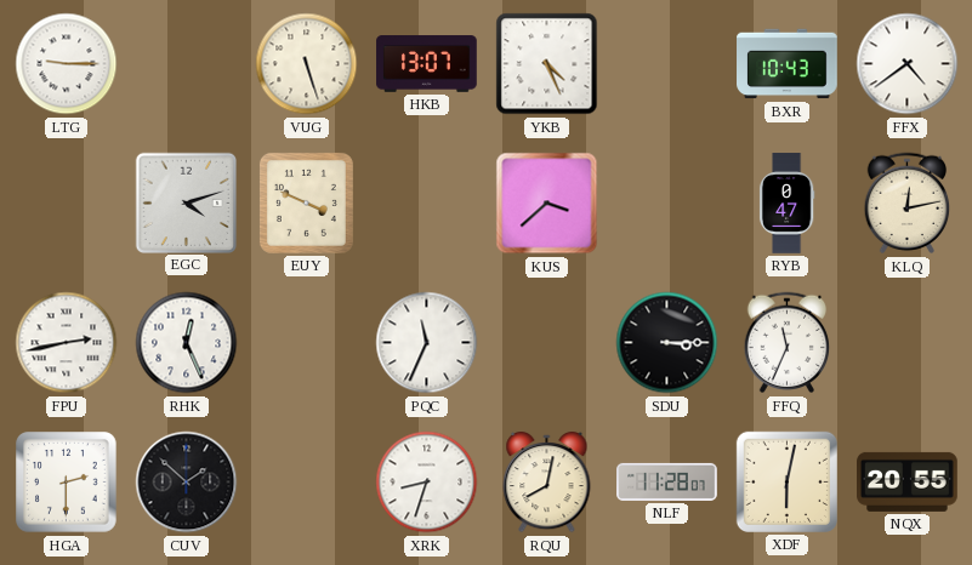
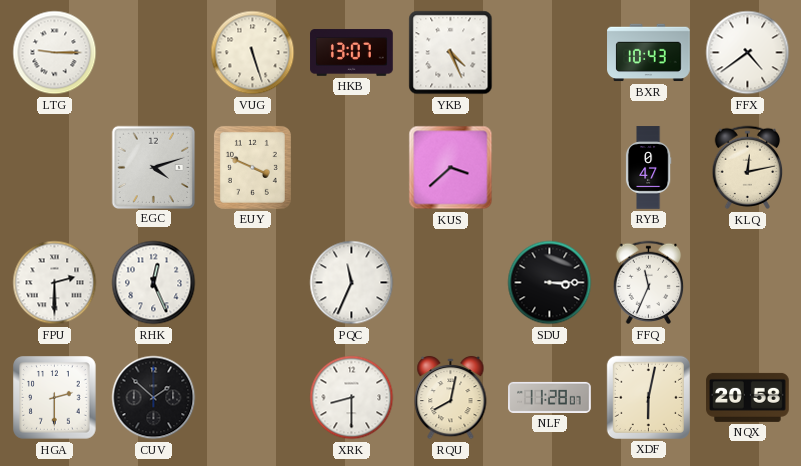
FPU: 2:43 -> 2:30
XRK: 8:33 -> 8:30
NQX: 20:55 -> 20:58
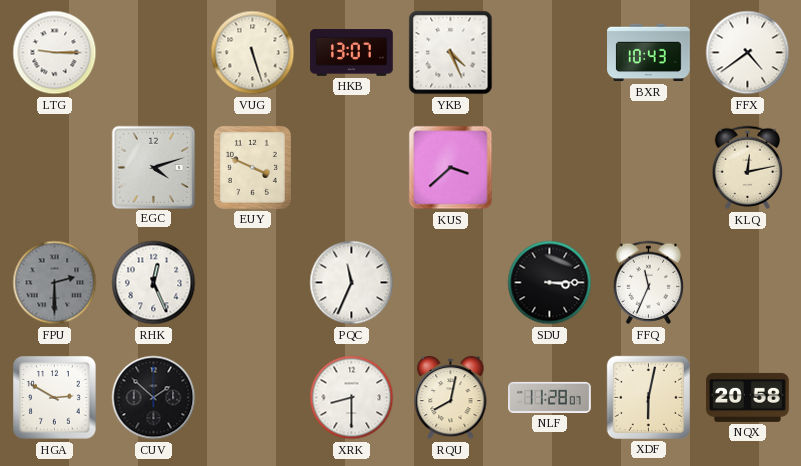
RYB: 0:47 -> none
FPU dial: white -> grey
HGA: 2:30 -> 2:50
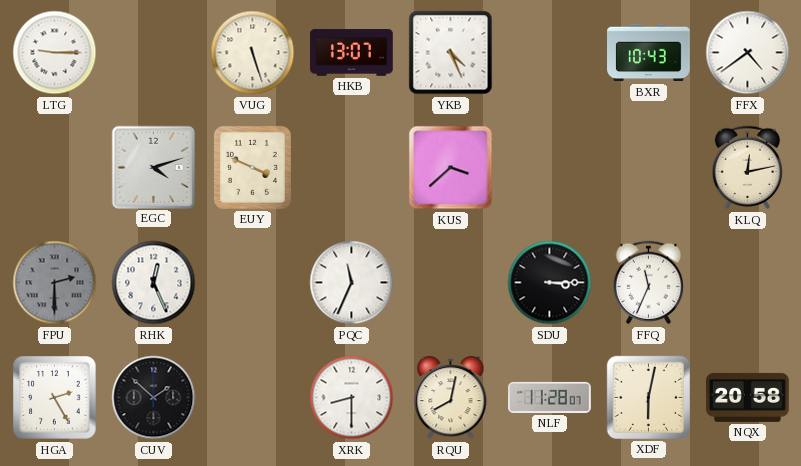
HGA: 2:50 -> 2:25
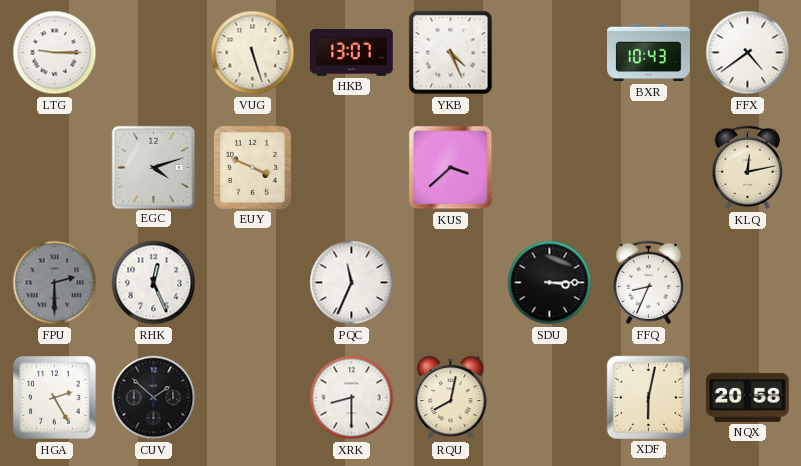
FFQ: 11:34 -> 8:34
NLF: 11:28 -> none
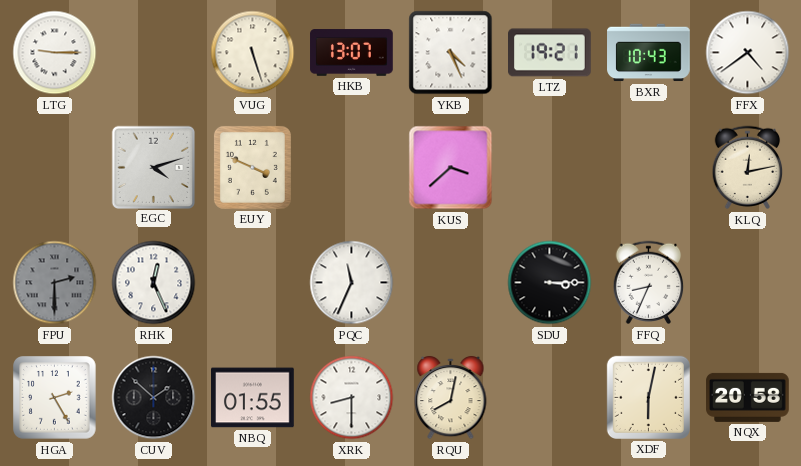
LTZ: none -> 19:21
NBQ: none -> 01:55
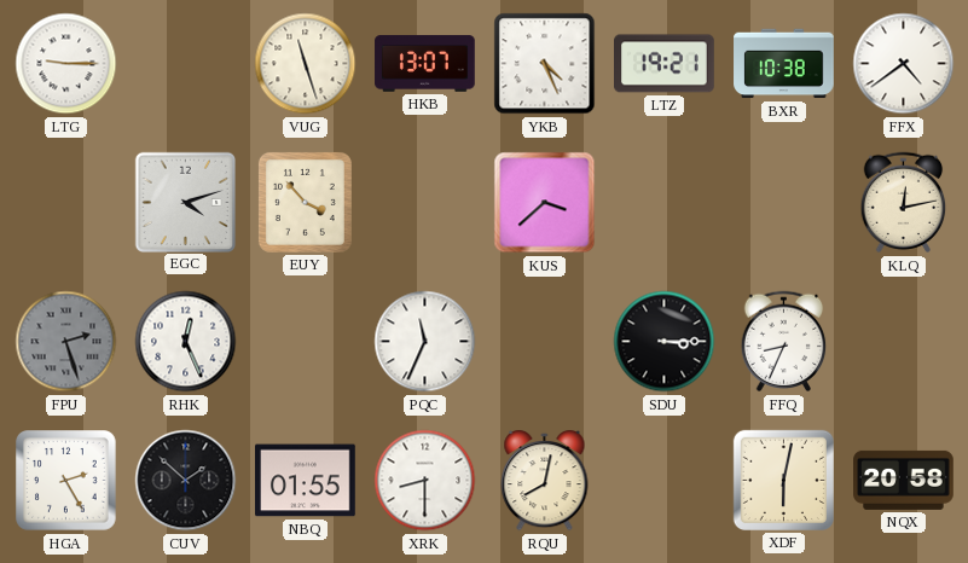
VUG: 5:27 -> 11:27
BXR: 10:43 -> 10:38
EUY: 3:49 -> 3:53
FPU: 2:30 -> 2:27
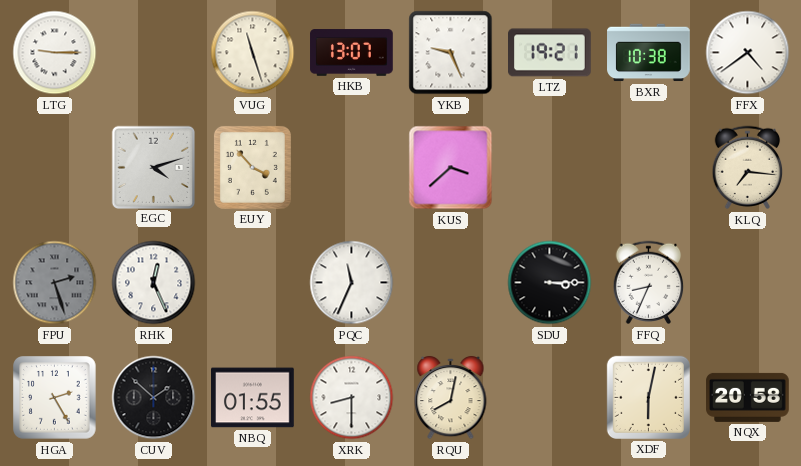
YKB: 4:26 -> 9:26
KLQ: 12:13 -> 7:16
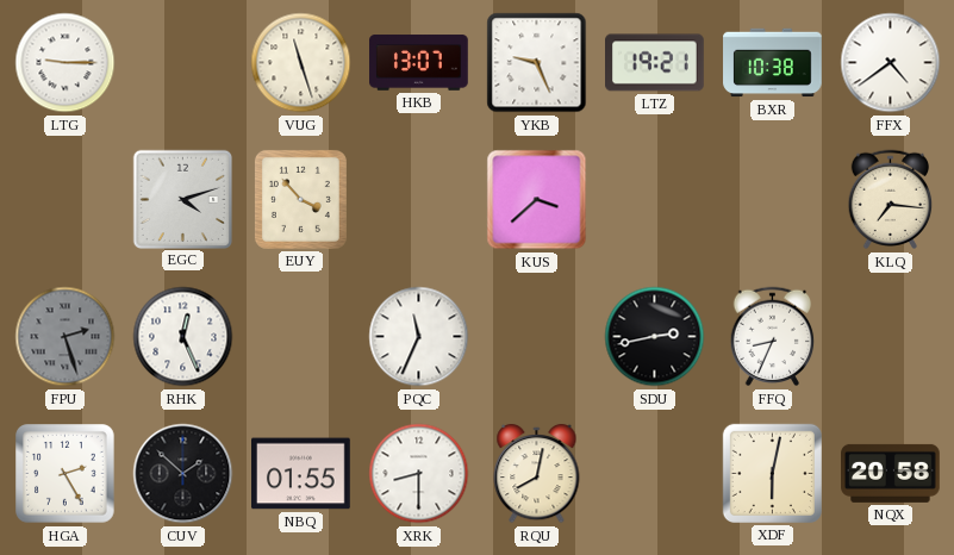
SDU: 3:15 -> 2:43
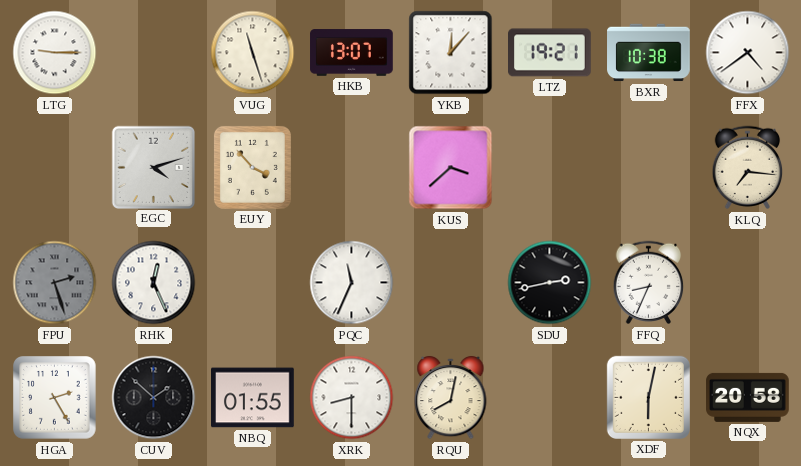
YKB: 9:26 -> 12:07
